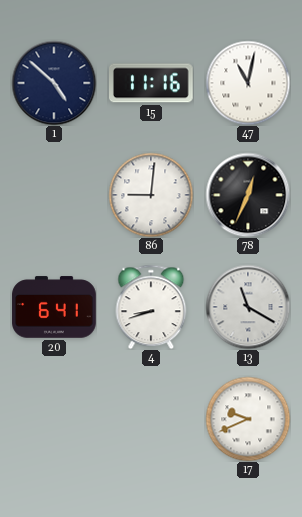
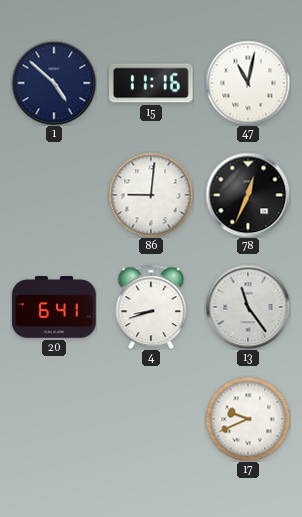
13: 11:20 -> 11:24
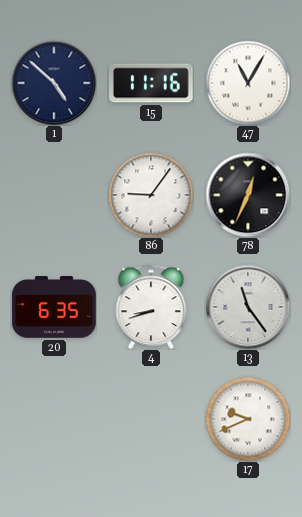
47: 11:02 -> 11:05
86: 9:01 -> 9:06
20: 6:41 -> 6:35
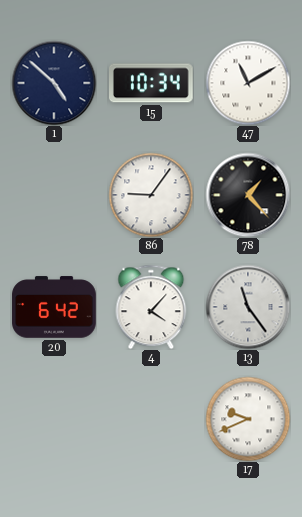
15: 11:16 -> 10:34
47: 11:05 -> 11:10
78: 12:34 -> 1:23
20: 6:35 -> 6:42
4: 8:42 -> 4:07
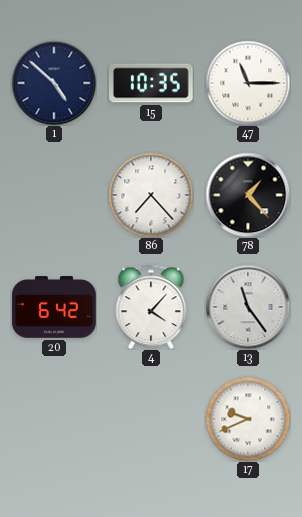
15: 10:34 -> 10:35
47: 11:10 -> 11:15
86: 9:06 -> 7:23
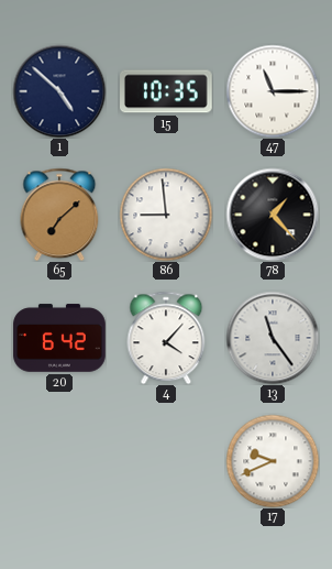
65: none -> 7:08
86: 7:23 -> 8:59
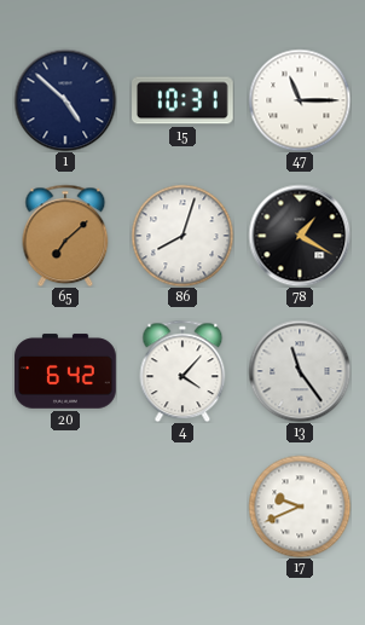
15: 10:35 -> 10:31
86: 8:59 -> 8:03
78: 1:23 -> 1:20
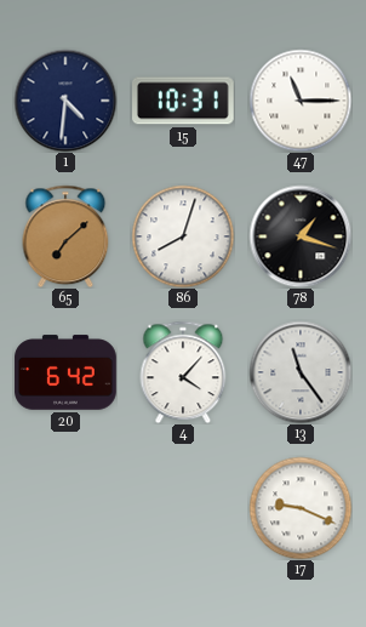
1: 4:52 -> 4:31
78: 1:20 -> 1:18
17: 9:41 -> 9:19
